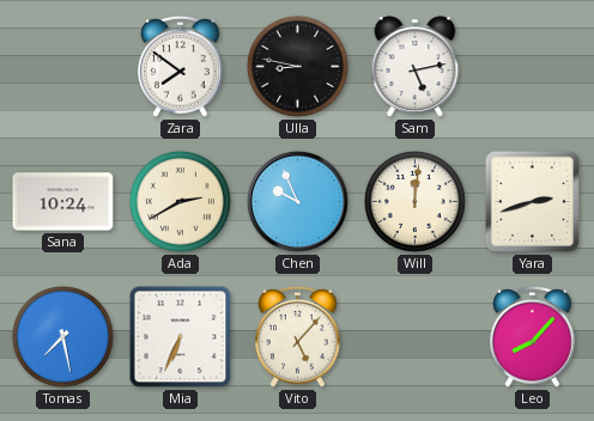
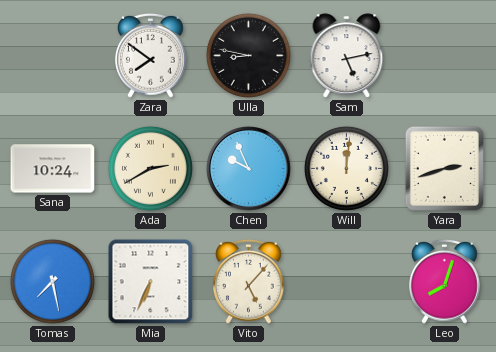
Leo: 8:07 -> 8:03
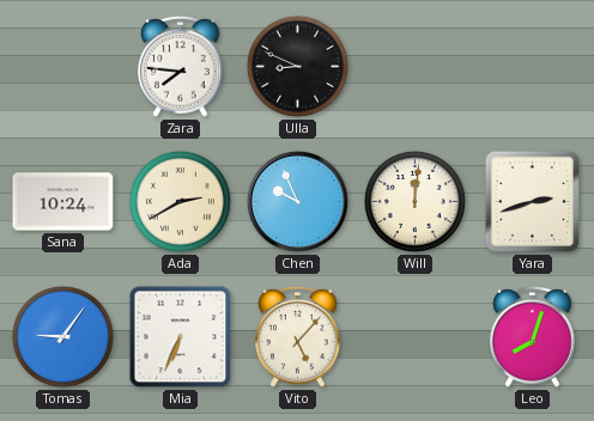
Zara: 7:51 -> 7:46
Ulla: 8:47 -> 8:49
Sam: 5:13 -> none
Tomas: 7:28 -> 9:06
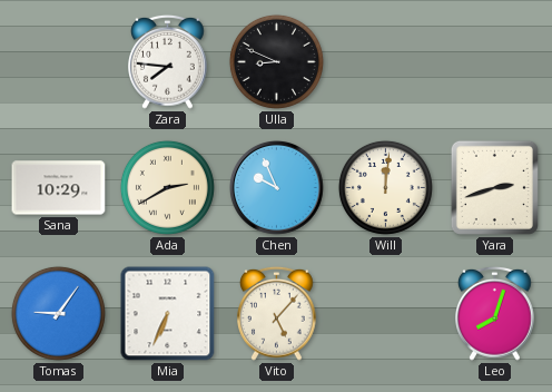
Sana: 10:24 -> 10:29
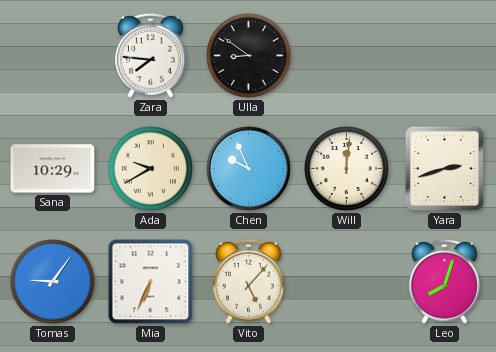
Ulla: 8:49 -> 8:51
Ada: 2:40 -> 9:40
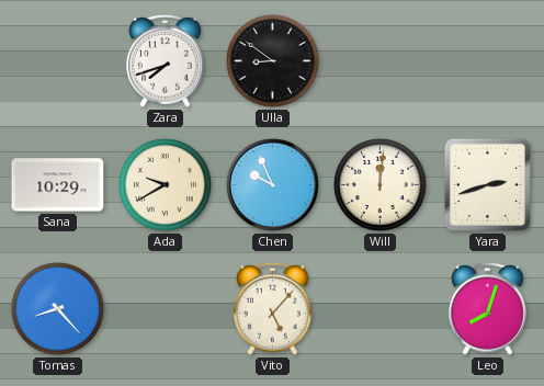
Zara: 7:46 -> 7:42
Tomas: 9:06 -> 8:23
Mia: 6:34 -> none
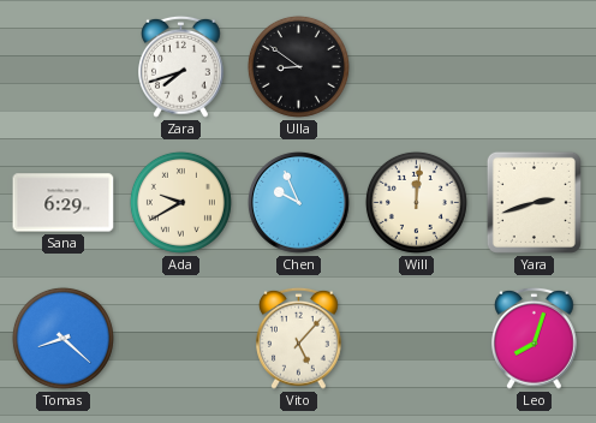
Sana: 10:29 -> 6:29
Tomas: 8:23 -> 8:22
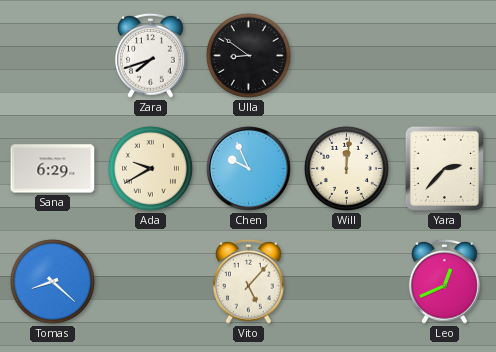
Yara: 2:42 -> 2:37
Leo: 8:03 -> 12:41
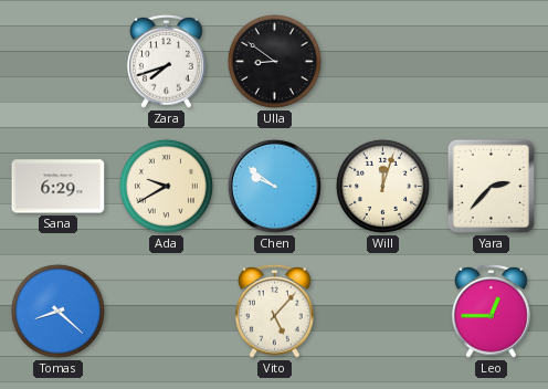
Chen: 9:56 -> 9:51
Will: 12:01 -> 12:03
Leo: 12:41 -> 12:45
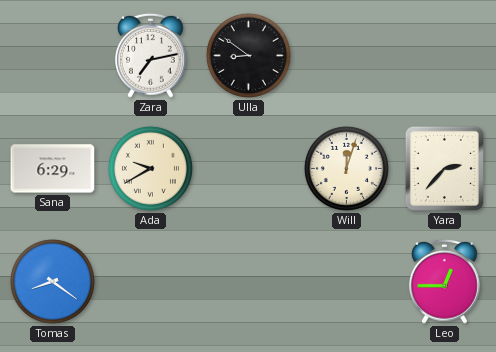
Zara: 7:42 -> 7:13
Chen: 9:51 -> none
Tomas: 8:22 -> 8:21
Vito: 5:07 -> none
